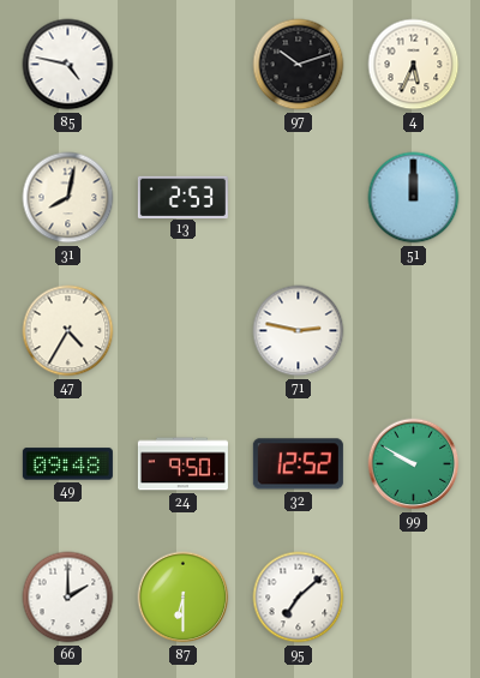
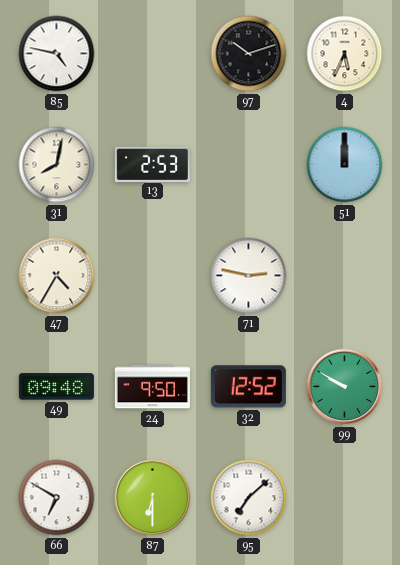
66: 2:00 -> 6:50
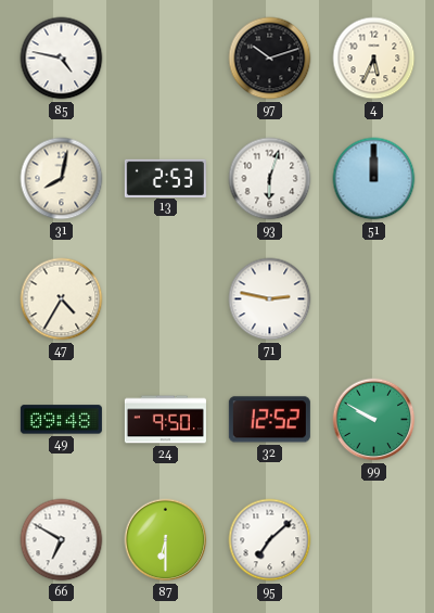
93: none -> 6:03
